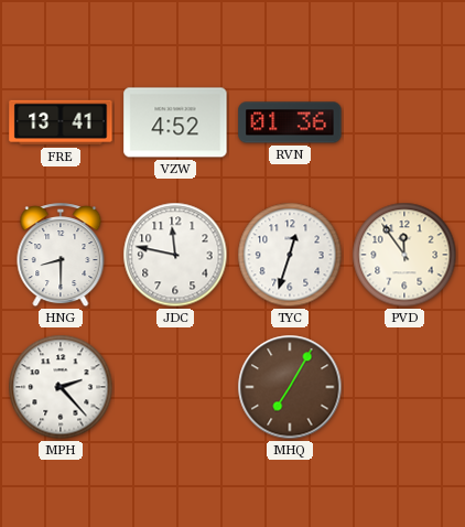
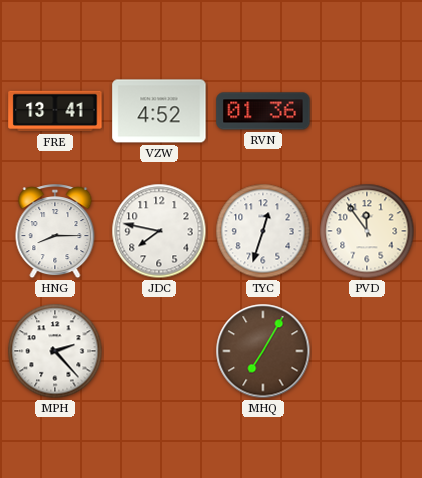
HNG: 8:30 -> 8:15
JDC: 11:47 -> 7:47
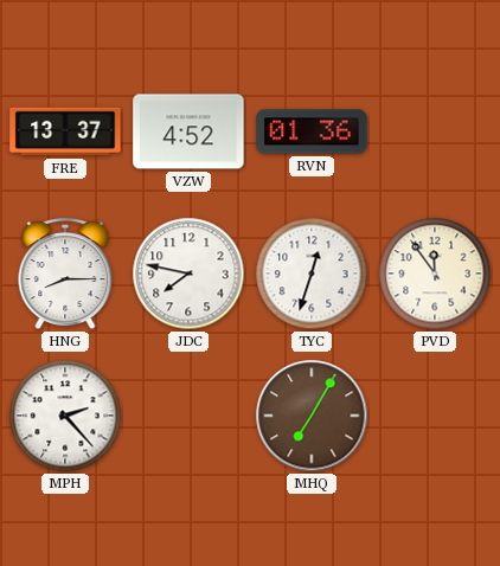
FRE: 13:41 -> 13:37
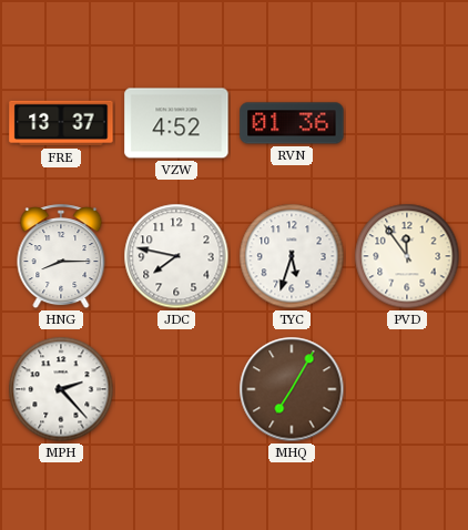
TYC: 12:33 -> 5:33
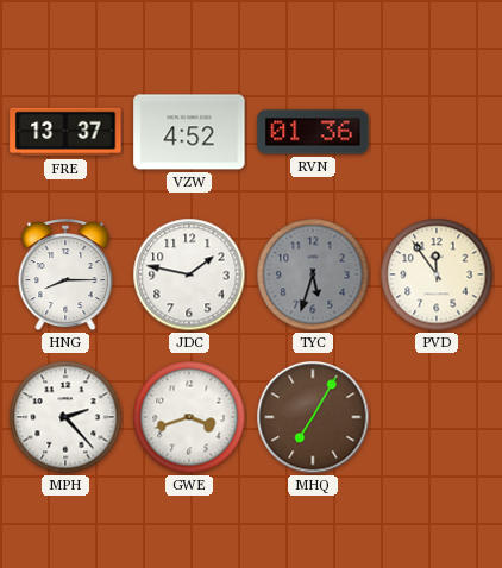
JDC: 7:47 -> 1:47
TYC dial: white -> grey
GWE: none -> 3:42
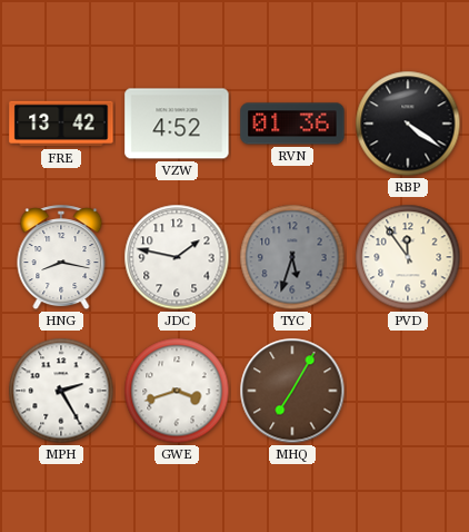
FRE: 13:37 -> 13:42
RBP: none -> 4:21
HNG: 8:15 -> 8:17
MPH: 2:23 -> 2:25
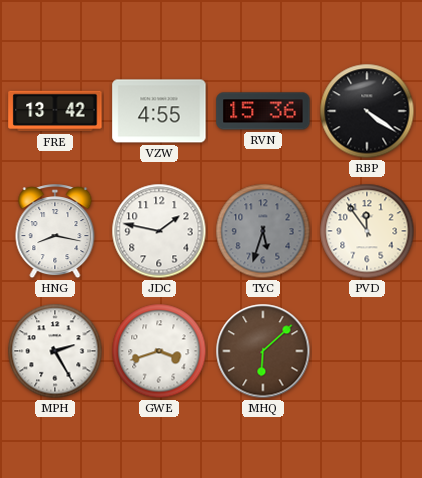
VZW: 4:52 -> 4:55
RVN: 01:36 -> 15:36
MHQ: 7:05 -> 6:08
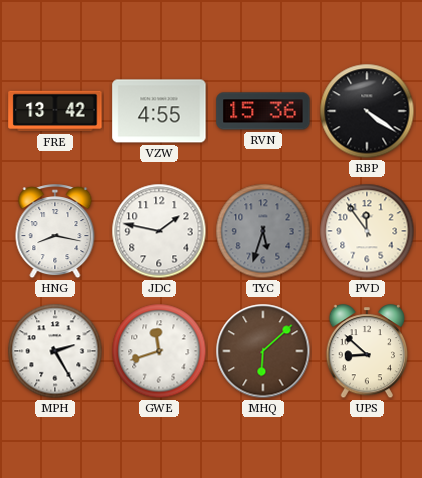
GWE: 3:42 -> 11:42
UPS: none -> 8:52
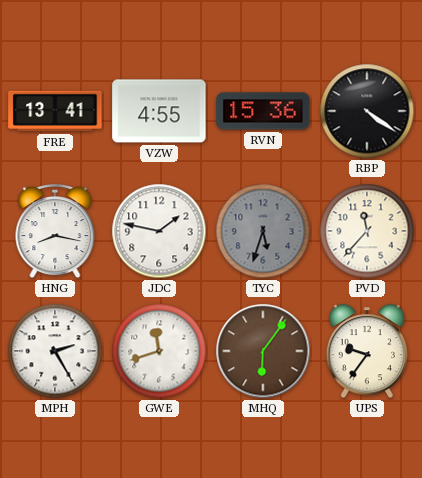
FRE: 13:42 -> 13:41
PVD: 11:54 -> 11:37
MHQ: 6:08 -> 6:06
UPS: 8:52 -> 9:36
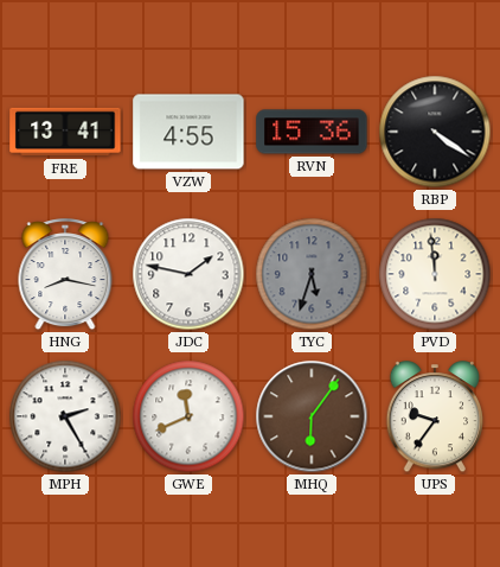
PVD: 11:37 -> 11:59
GWE: 11:42 -> 11:41
